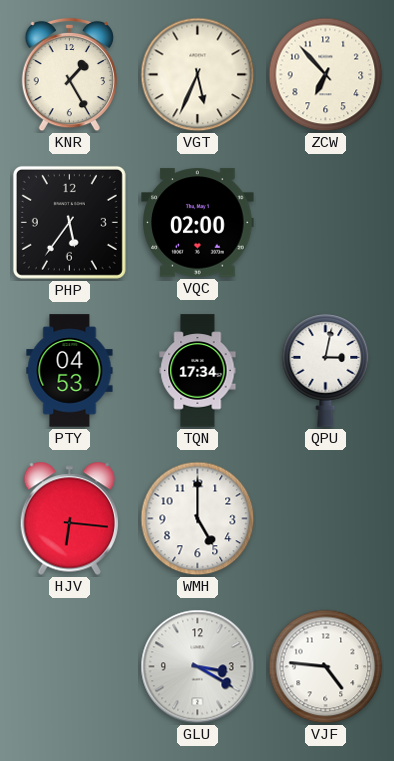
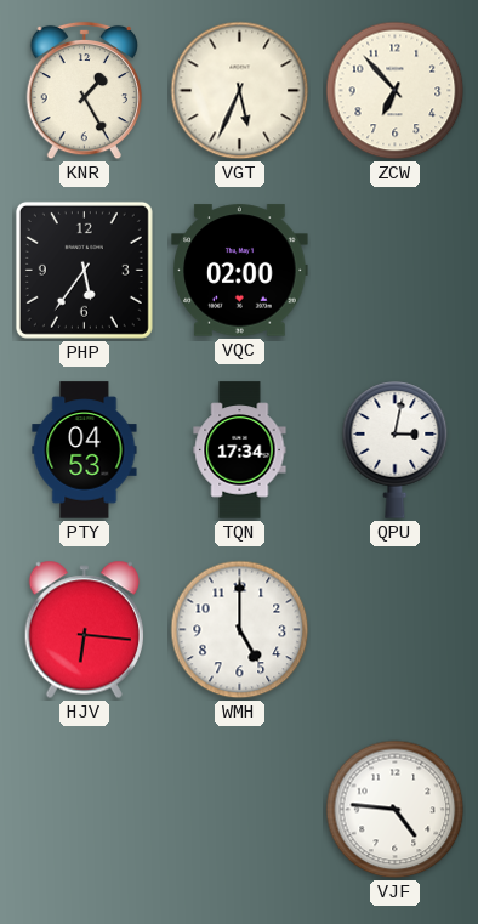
GLU: 3:20 -> none
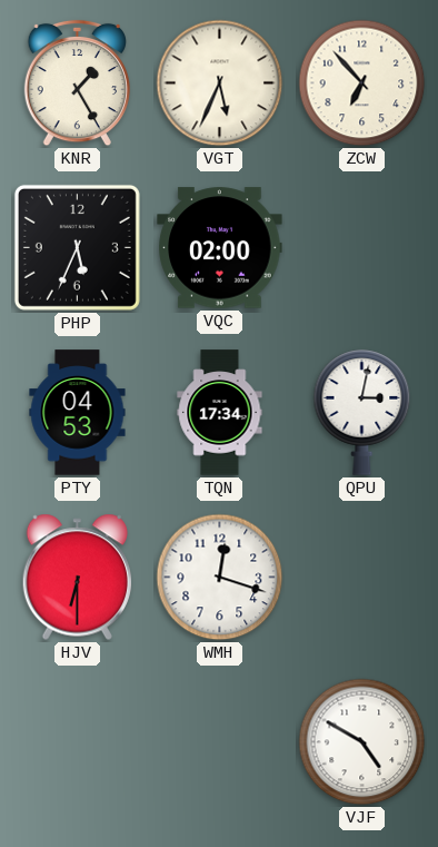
PHP: 5:36 -> 5:34
HJV: 6:16 -> 6:30
WMH: 5:00 -> 12:18
VJF: 4:46 -> 4:50
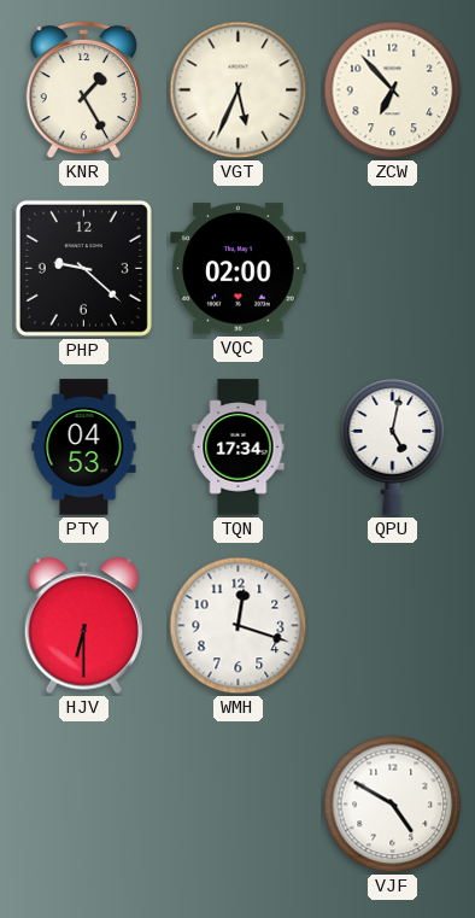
PHP: 5:34 -> 9:22
QPU: 3:02 -> 5:02
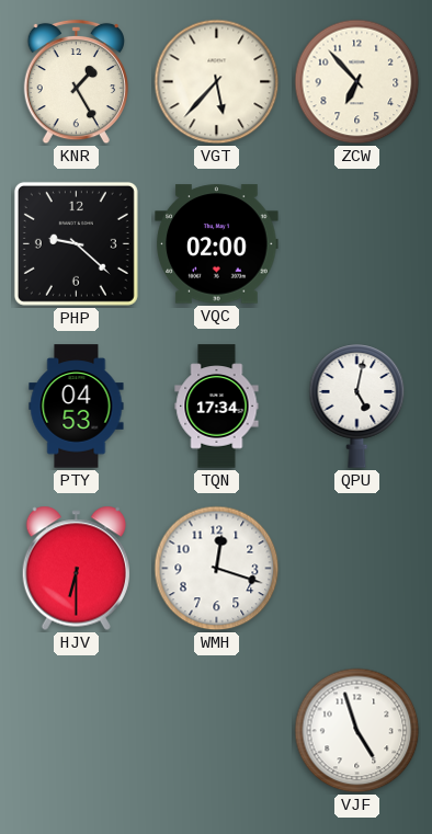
VGT: 5:34 -> 5:37
VJF: 4:50 -> 4:57
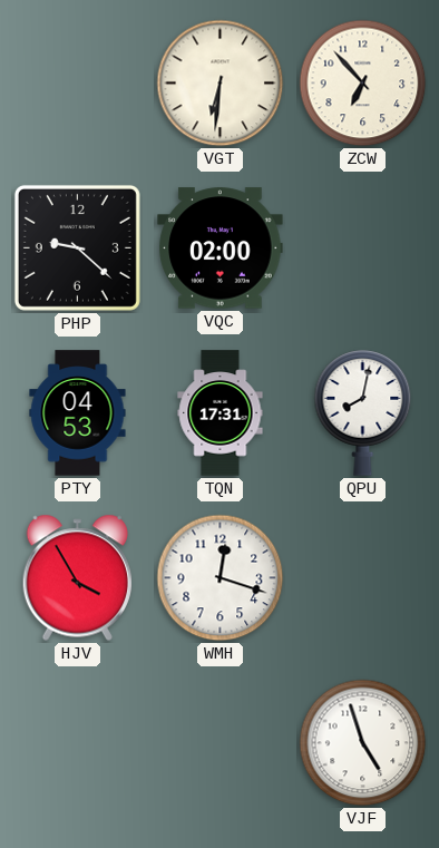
KNR: 1:25 -> none
VGT: 5:37 -> 6:31
TQN: 17:34 -> 17:31
QPU: 5:02 -> 8:02
HJV: 6:30 -> 3:55
